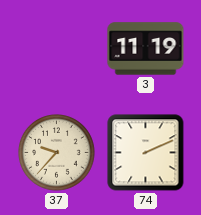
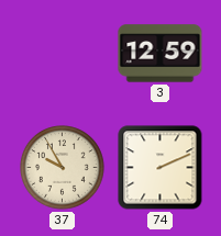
3: 11:19 -> 12:59
37: 9:37 -> 9:55
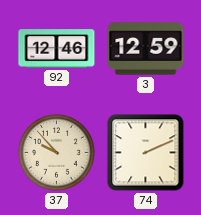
92: none -> 12:46
37: 9:55 -> 9:53
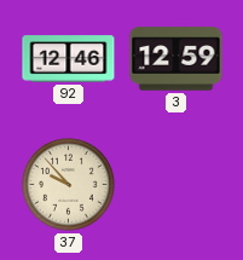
74: 2:11 -> none
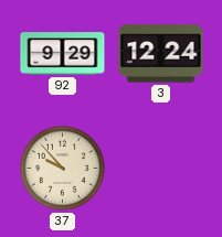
92: 12:46 -> 9:29
3: 12:59 -> 12:24
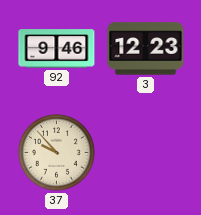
92: 9:29 -> 9:46
3: 12:24 -> 12:23
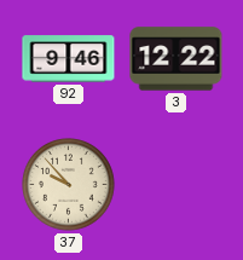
3: 12:23 -> 12:22
